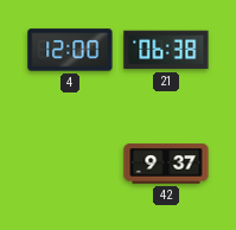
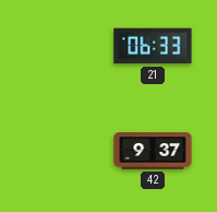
4: 12:00 -> none
21: 06:38 -> 06:33
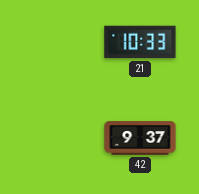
21: 06:33 -> 10:33
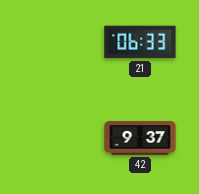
21: 10:33 -> 06:33
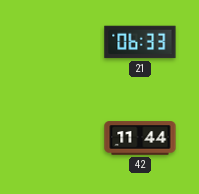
42: 9:37 -> 11:44
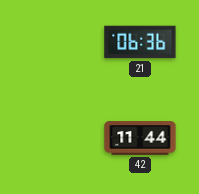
21: 06:33 -> 06:36
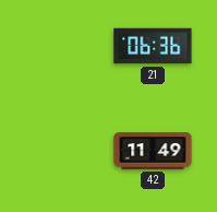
42: 11:44 -> 11:49
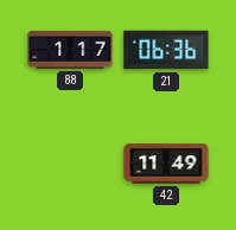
88: none -> 1:17
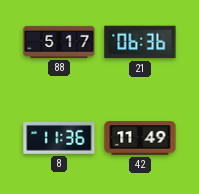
88: 1:17 -> 5:17
8: none -> 11:36
